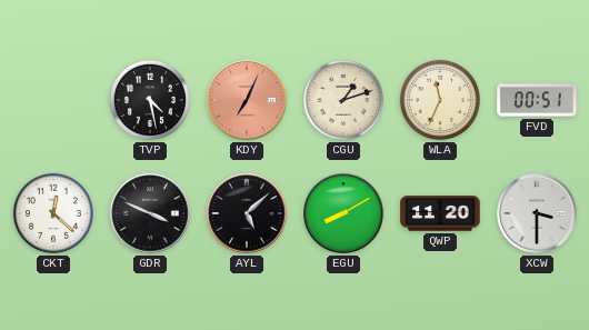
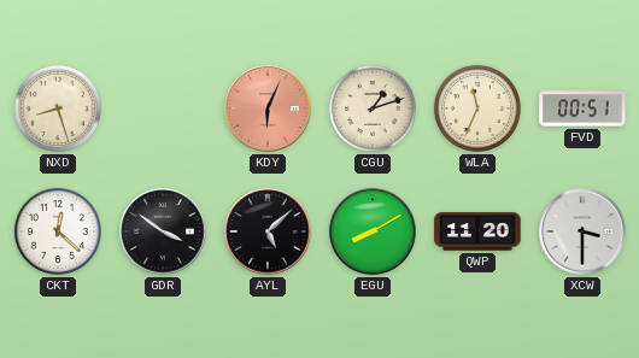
NXD: none -> 8:27
TVP: 4:28 -> none
KDY: 7:04 -> 6:04
GDR: 3:49 -> 3:51
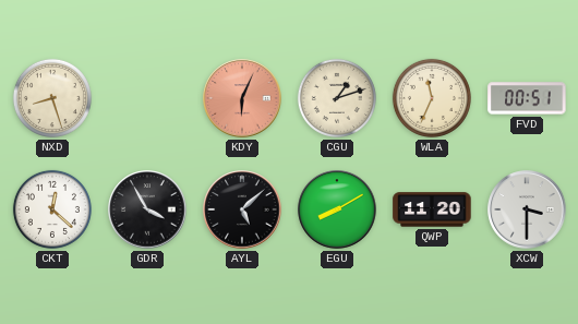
GDR: 3:51 -> 3:55
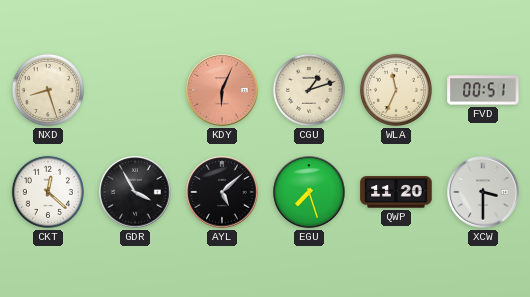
EGU: 8:10 -> 7:27
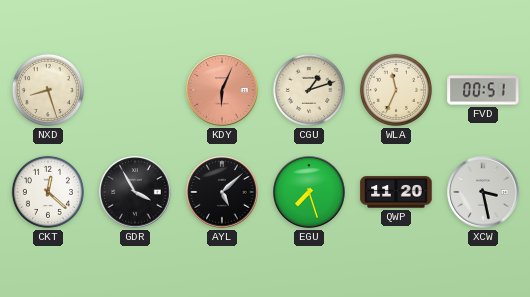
XCW: 3:30 -> 3:28
